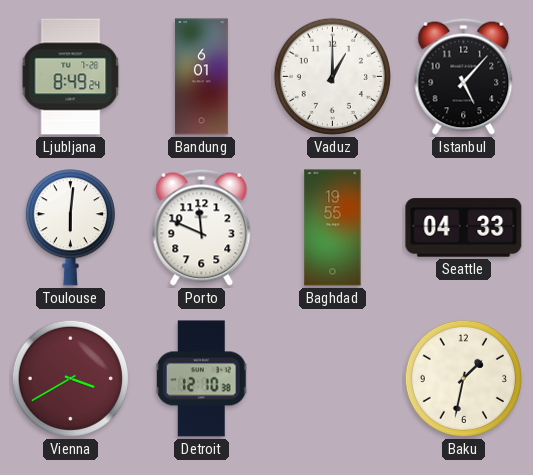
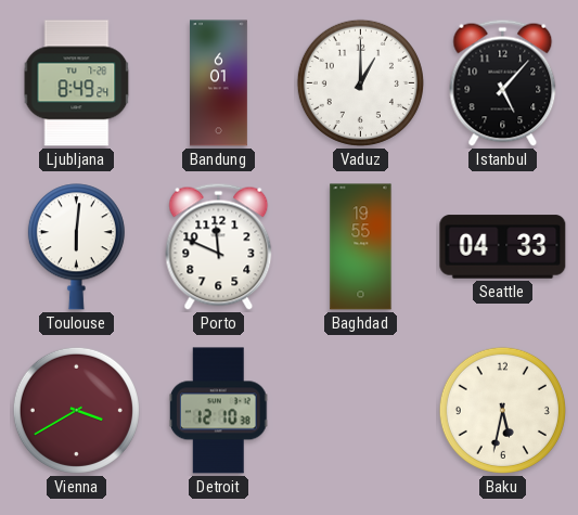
Baku: 1:32 -> 5:32
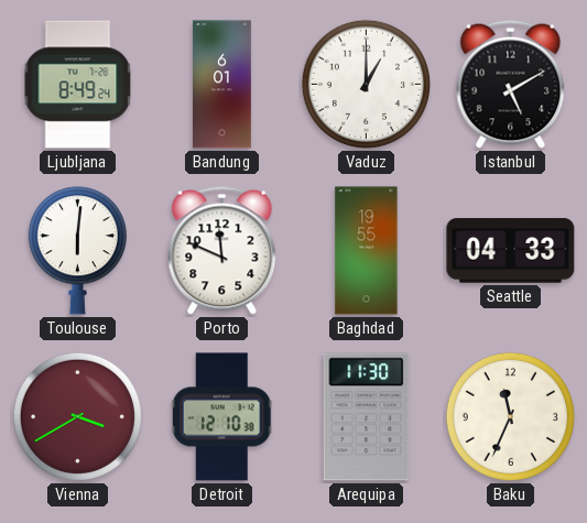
Istanbul: 5:07 -> 5:10
Arequipa: none -> 11:30
Baku: 5:32 -> 11:34
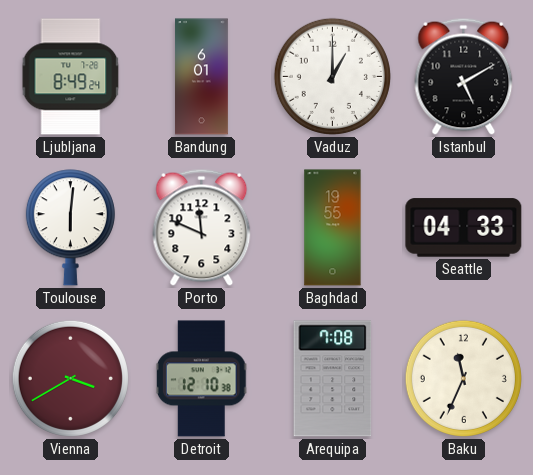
Arequipa: 11:30 -> 7:08
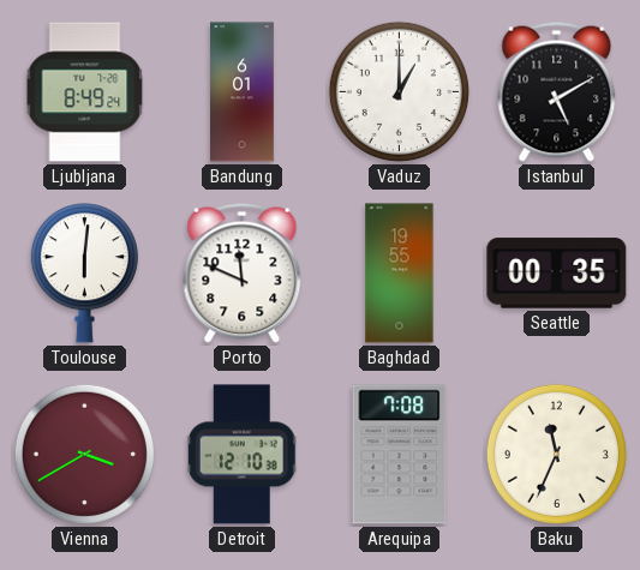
Seattle: 04:33 -> 00:35
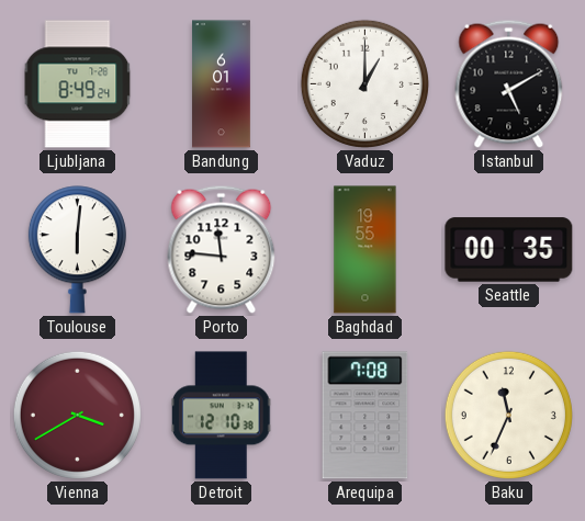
Porto: 11:49 -> 11:46
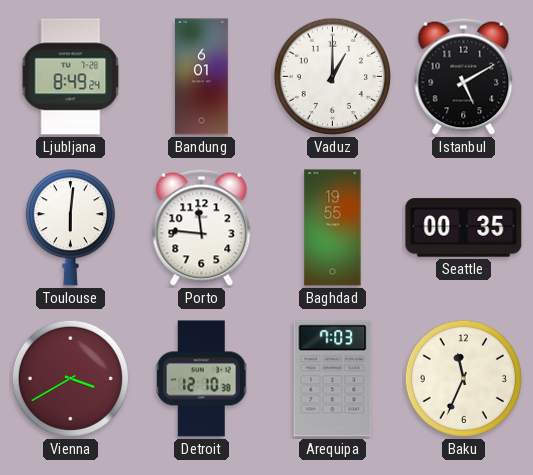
Arequipa: 7:08 -> 7:03
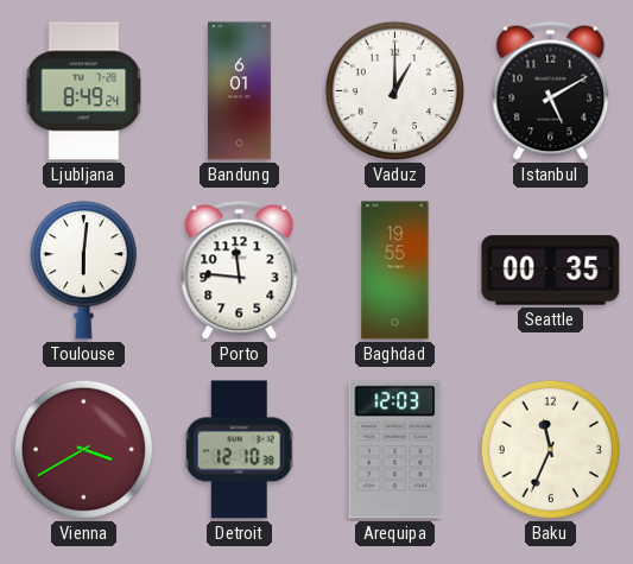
Arequipa: 7:03 -> 12:03
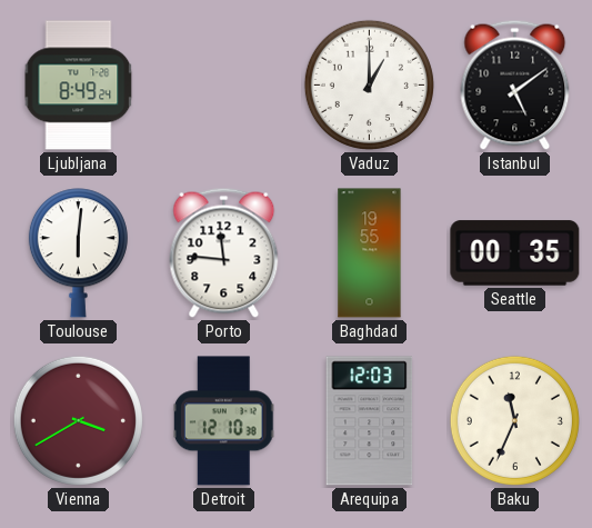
Bandung: 6:01 -> none
Istanbul: 5:10 -> 5:09
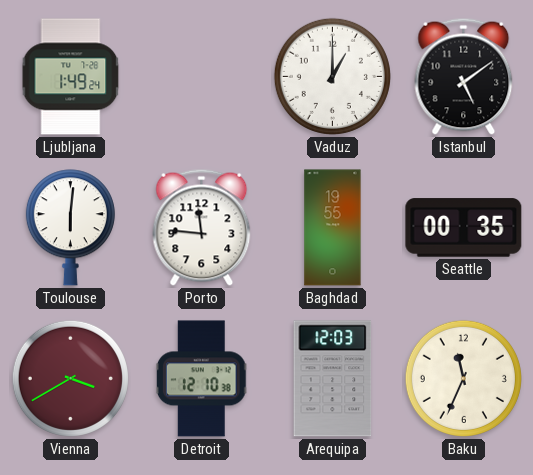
Ljubljana: 8:49 -> 1:49
